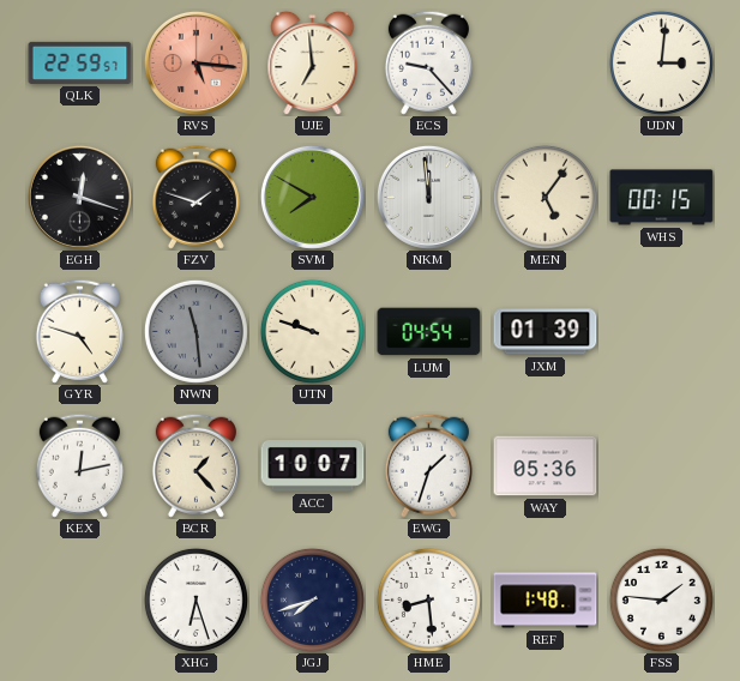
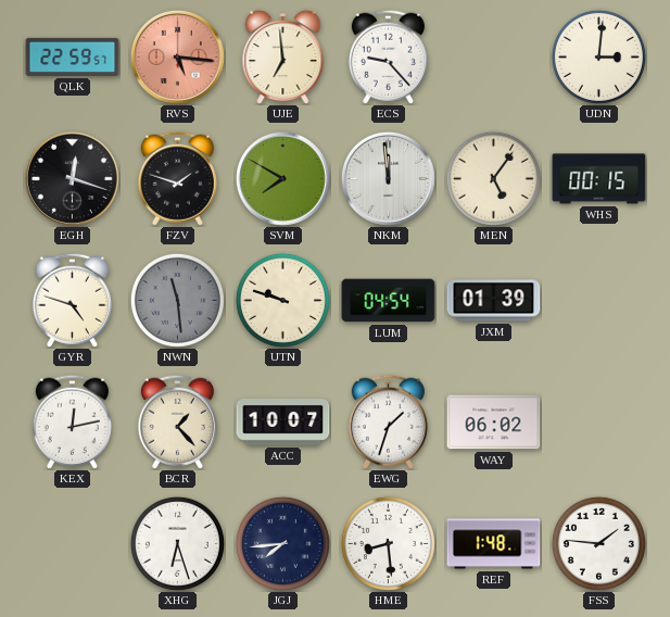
WAY: 05:36 -> 06:02
JGJ: 7:42 -> 7:44
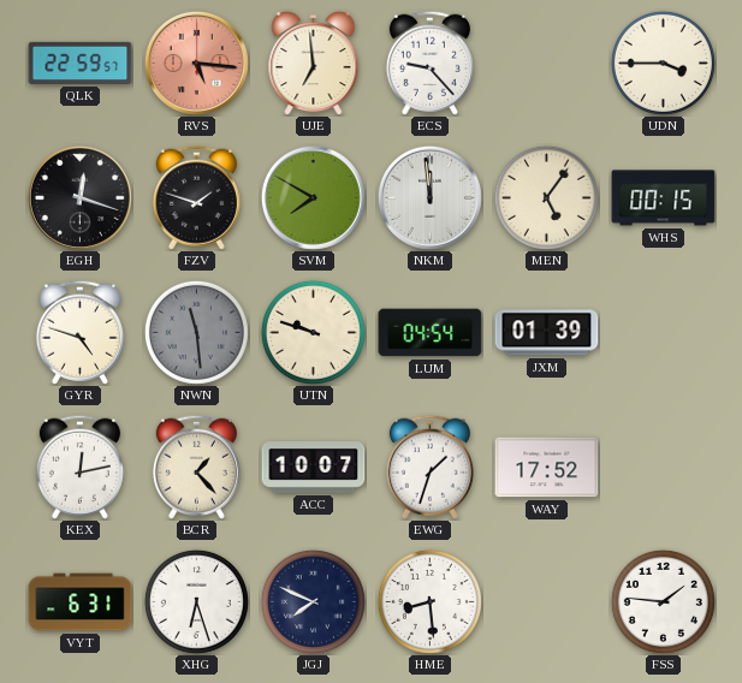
UDN: 3:01 -> 3:45
WAY: 06:02 -> 17:52
VYT: none -> 6:31
JGJ: 7:44 -> 7:49
REF: 1:48 -> none
